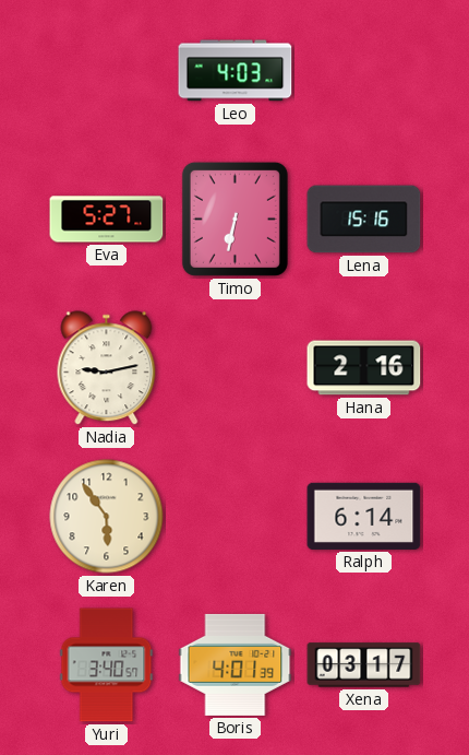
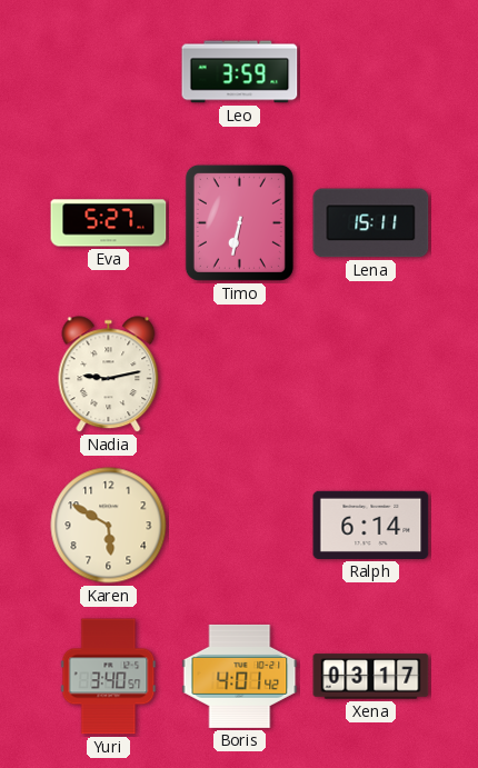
Leo: 4:03 -> 3:59
Lena: 15:16 -> 15:11
Hana: 2:16 -> none
Karen: 5:54 -> 5:50
Boris: 4:01:39 -> 4:01:42
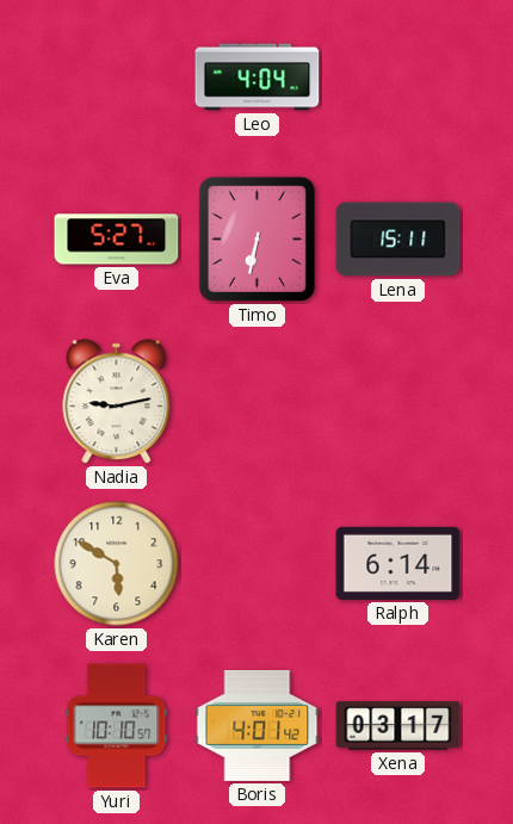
Leo: 3:59 -> 4:04
Yuri: 3:40 -> 10:10
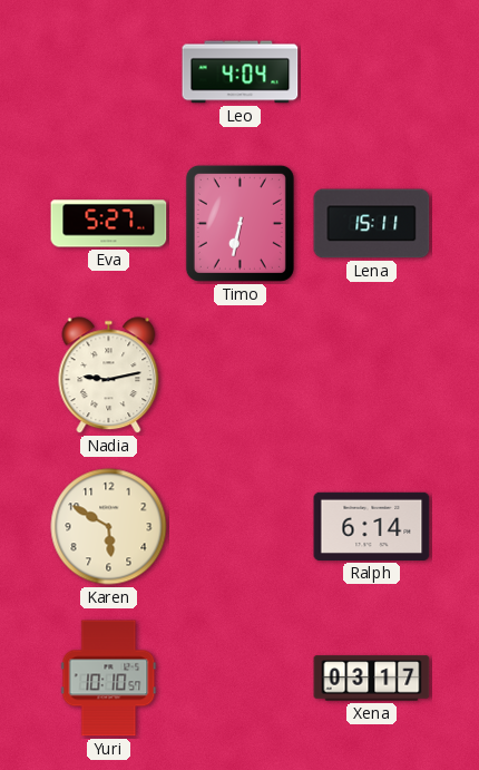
Boris: 4:01 -> none
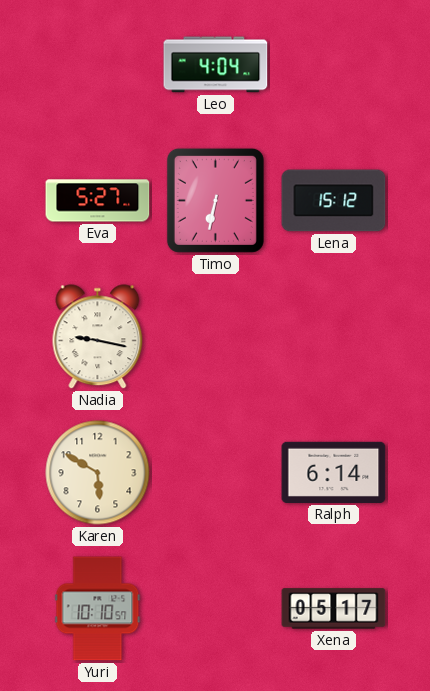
Lena: 15:11 -> 15:12
Nadia: 9:13 -> 9:17
Xena: 03:17 -> 05:17
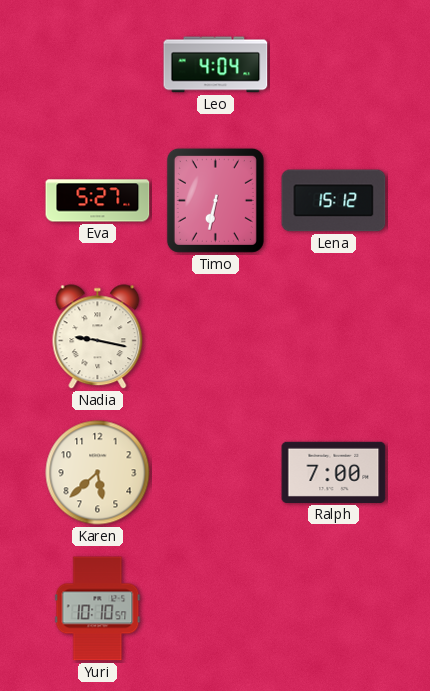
Karen: 5:50 -> 5:38
Ralph: 6:14 -> 7:00
Xena: 05:17 -> none
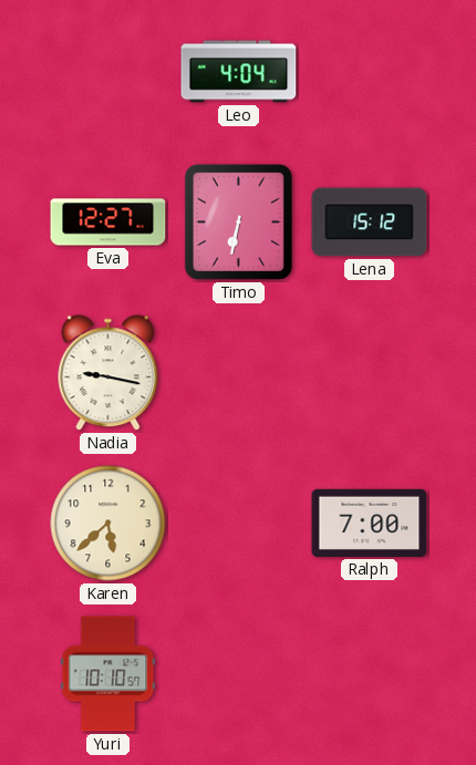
Eva: 5:27 -> 12:27
